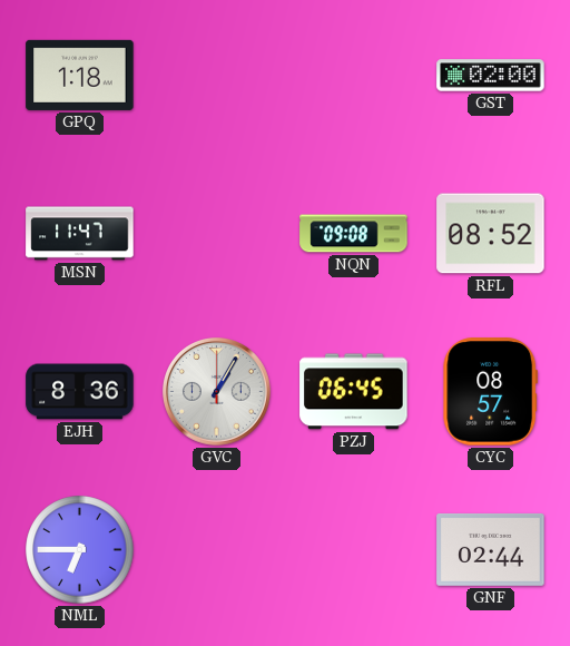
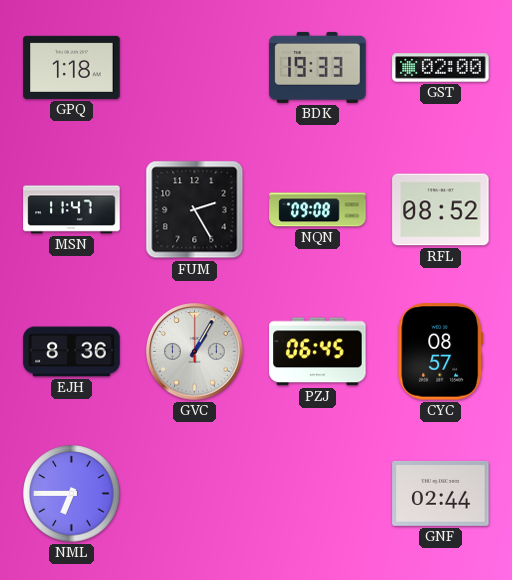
BDK: none -> 19:33
FUM: none -> 2:25
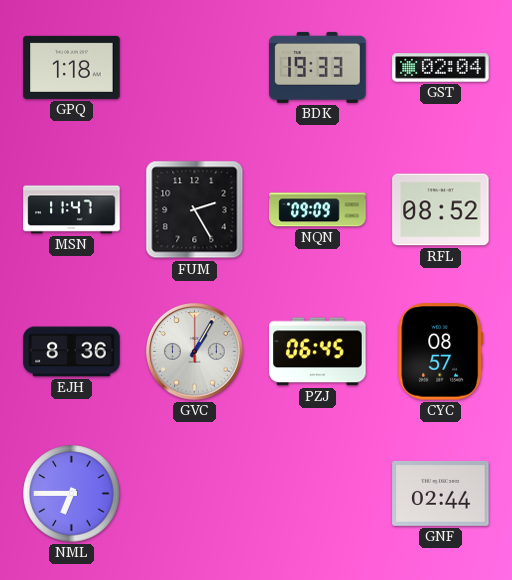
GST: 02:00 -> 02:04
NQN: 09:08 -> 09:09
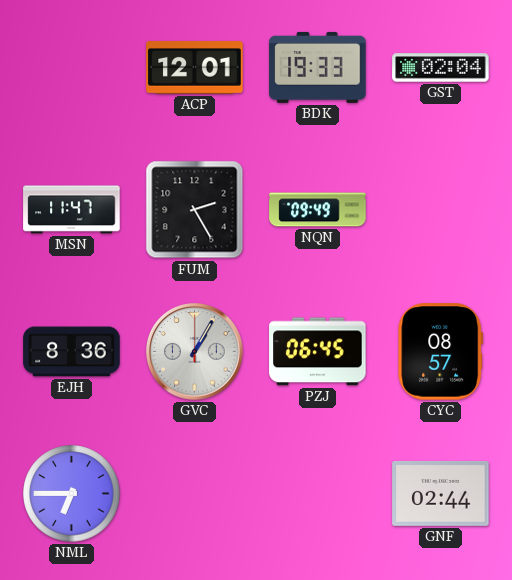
GPQ: 1:18 -> none
ACP: none -> 12:01
NQN: 09:09 -> 09:49
RFL: 08:52 -> none
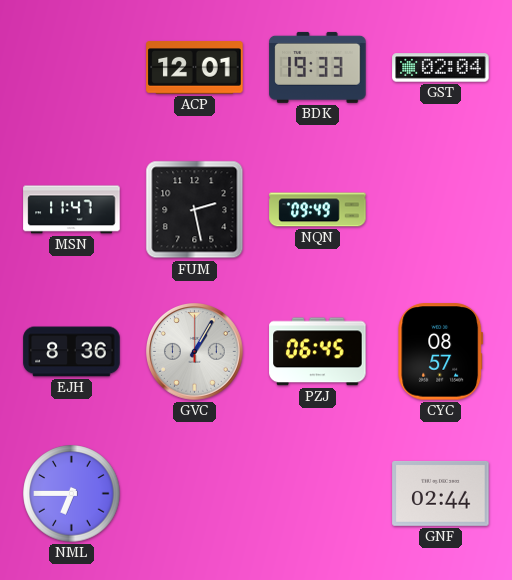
FUM: 2:25 -> 2:28
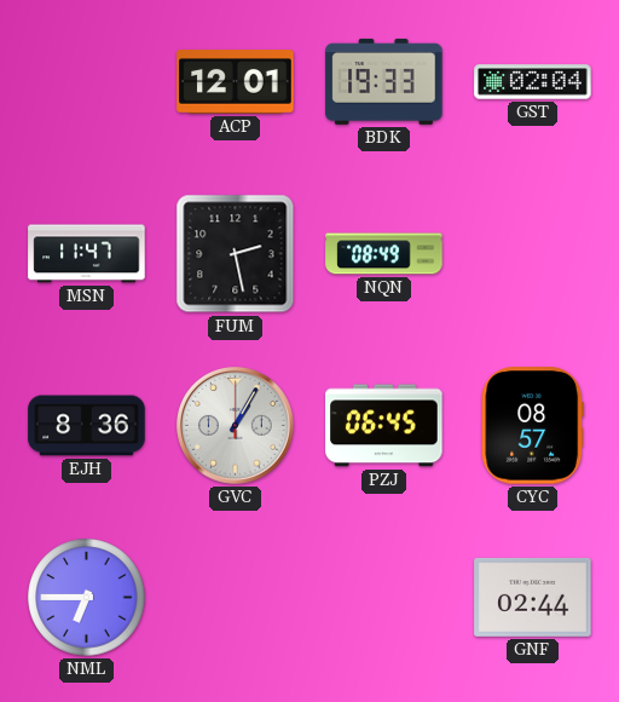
NQN: 09:49 -> 08:49
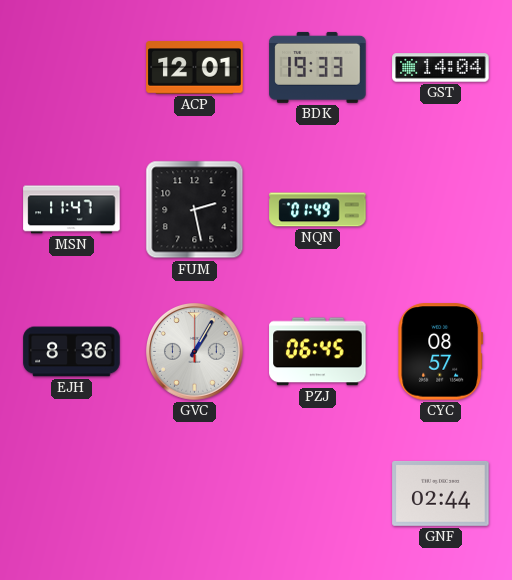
GST: 02:04 -> 14:04
NQN: 08:49 -> 01:49
NML: 6:45 -> none
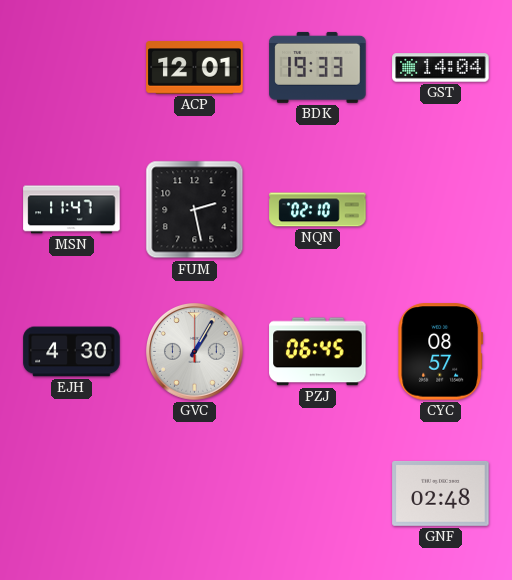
NQN: 01:49 -> 02:10
EJH: 8:36 -> 4:30
GNF: 02:44 -> 02:48
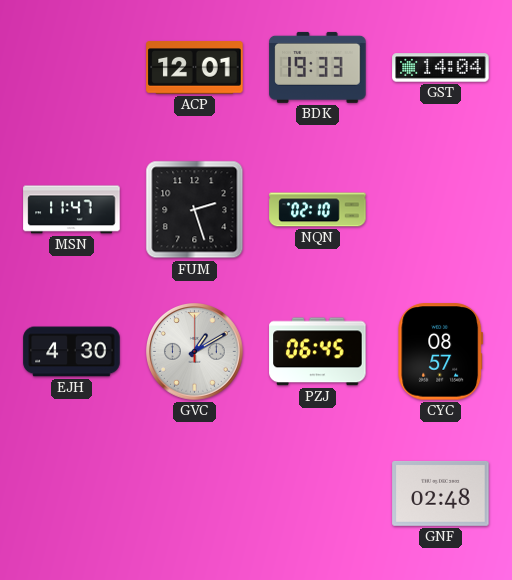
FUM: 2:28 -> 2:27
GVC: 1:05 -> 1:10
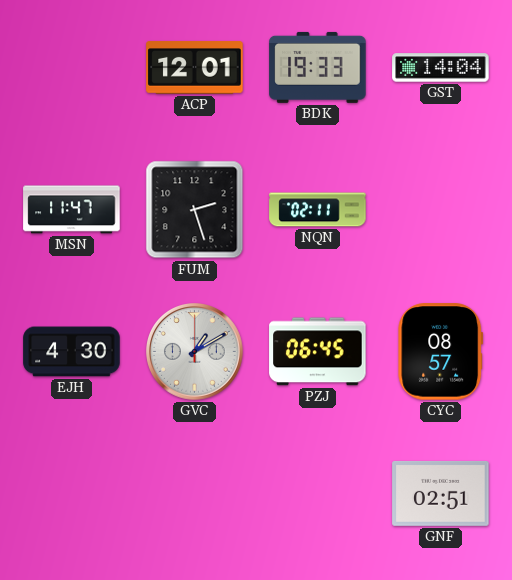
NQN: 02:10 -> 02:11
GNF: 02:48 -> 02:51
